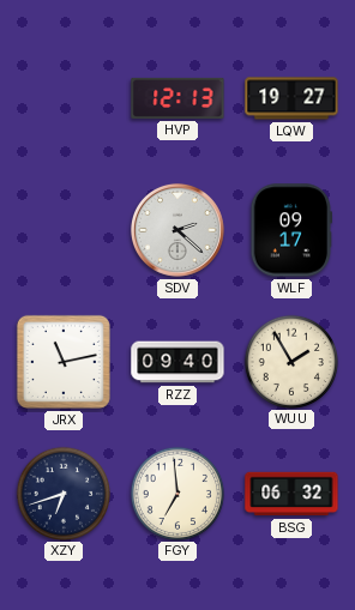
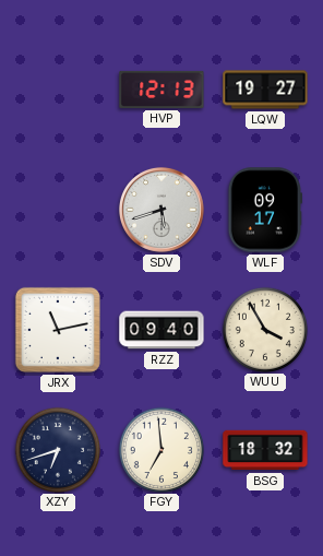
SDV: 2:22 -> 5:42
WUU: 1:55 -> 3:55
BSG: 06:32 -> 18:32
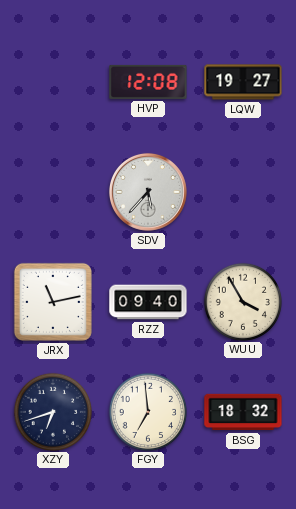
HVP: 12:13 -> 12:08
SDV: 5:42 -> 5:37
WLF: 09:17 -> none
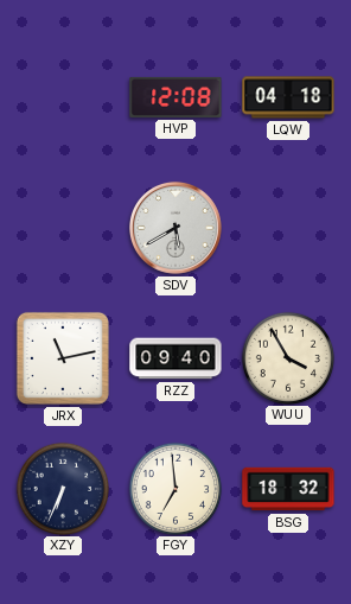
LQW: 19:27 -> 04:18
SDV: 5:37 -> 5:40
XZY: 6:42 -> 6:34
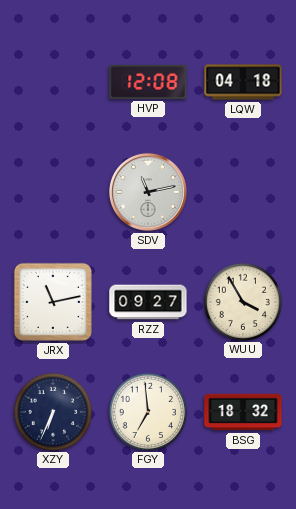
SDV: 5:40 -> 11:13
RZZ: 09:40 -> 09:27
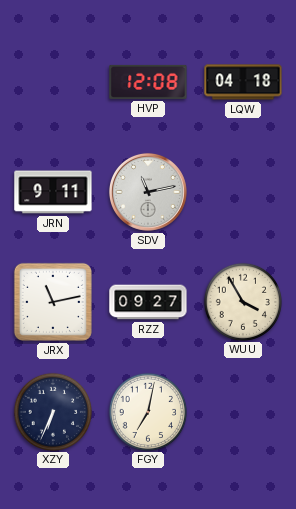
JRN: none -> 9:11
FGY: 6:59 -> 7:02
BSG: 18:32 -> none
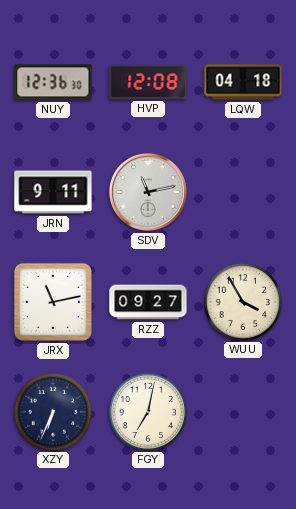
NUY: none -> 12:36
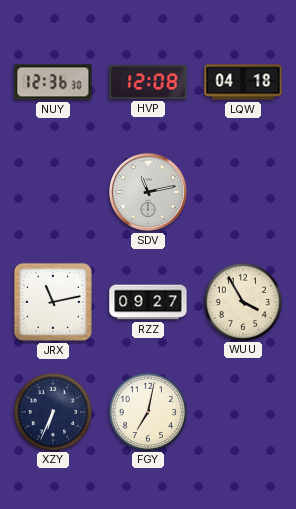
JRN: 9:11 -> none
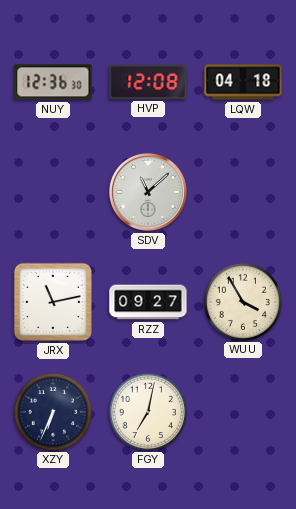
SDV: 11:13 -> 11:08
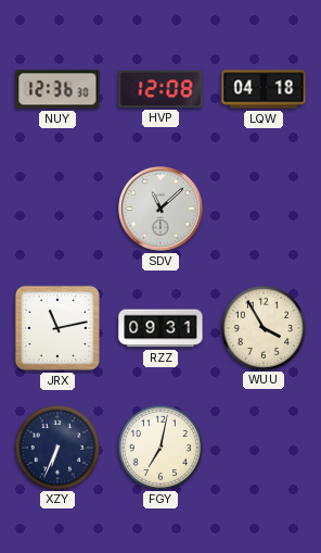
RZZ: 09:27 -> 09:31
